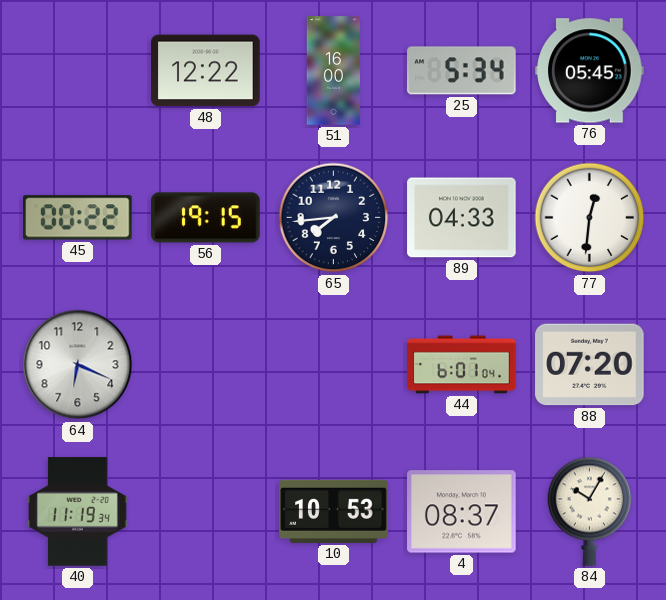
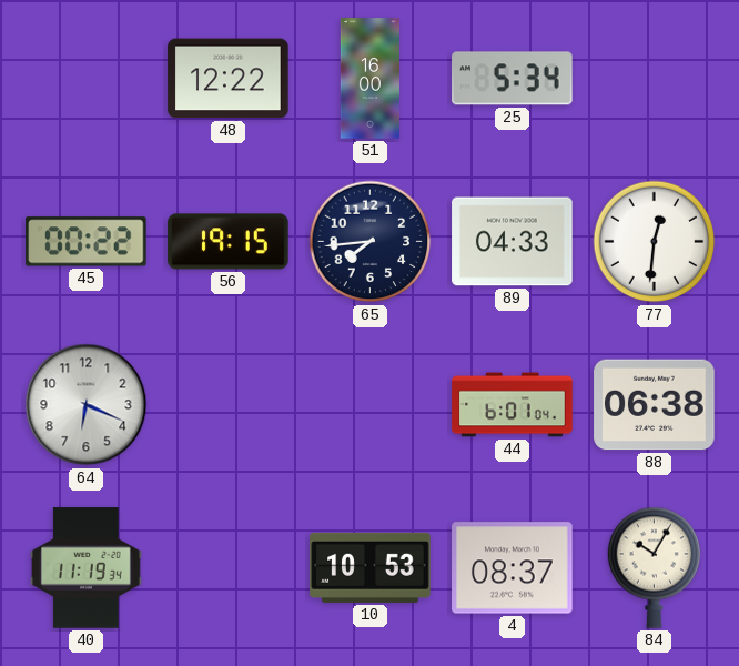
76: 05:45 -> none
88: 07:20 -> 06:38
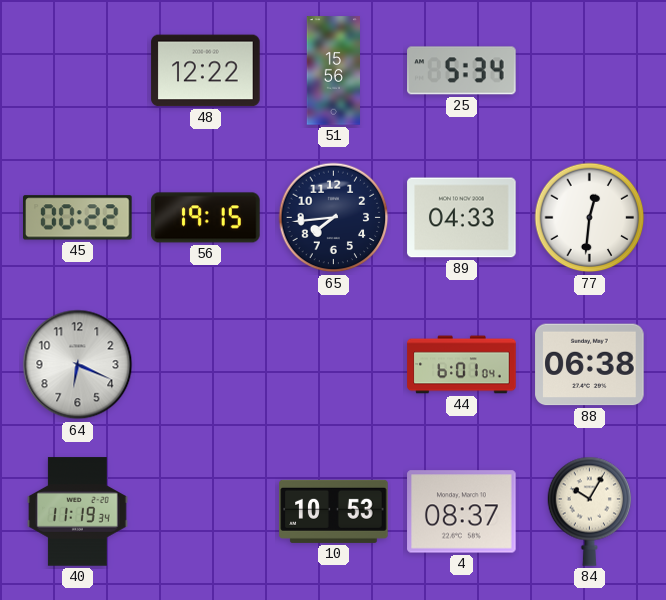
51: 16:00 -> 15:56
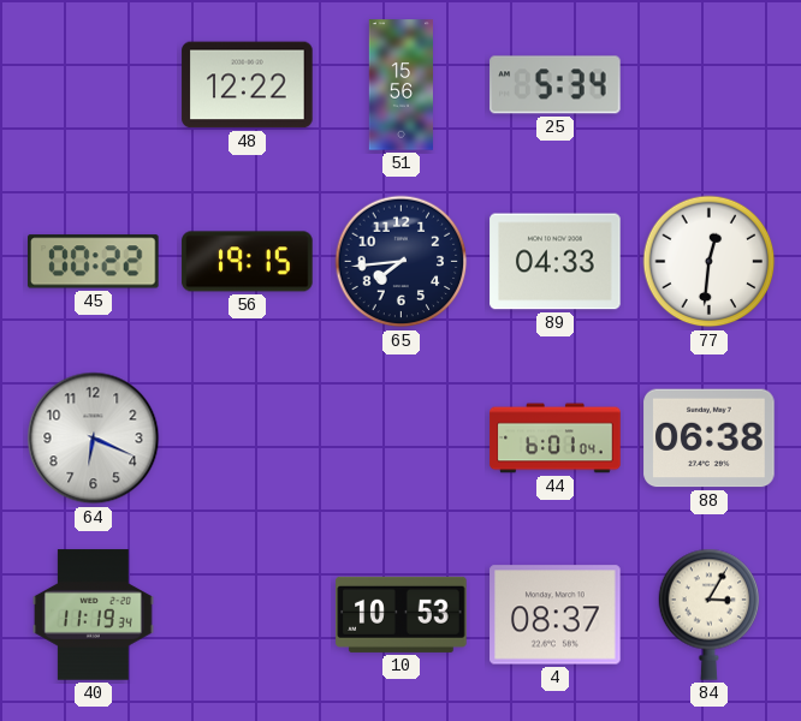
84: 10:05 -> 3:05
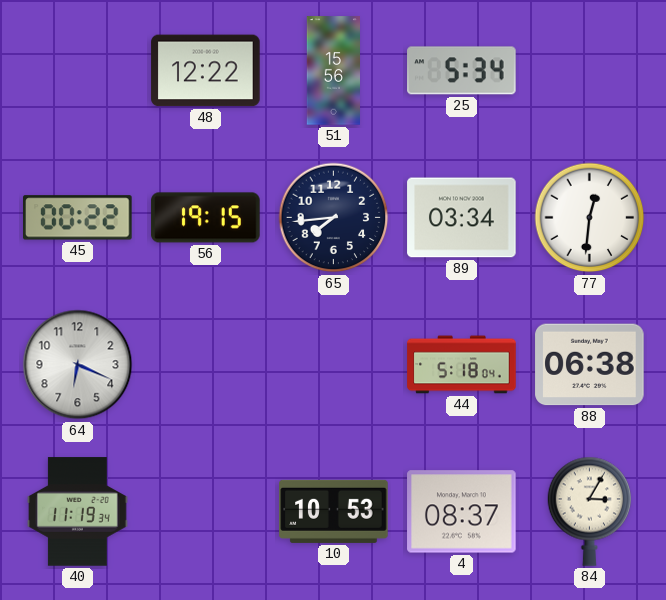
89: 04:33 -> 03:34
44: 6:01 -> 5:18
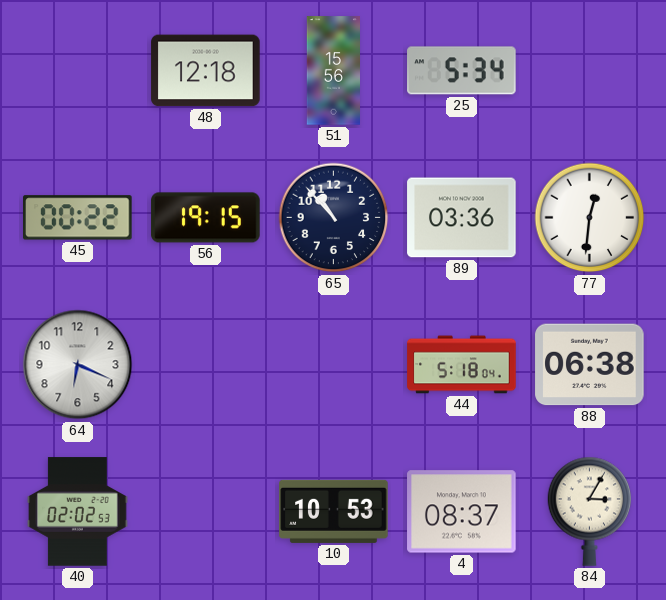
48: 12:22 -> 12:18
65: 7:44 -> 10:53
89: 03:34 -> 03:36
40: 11:19 -> 02:02
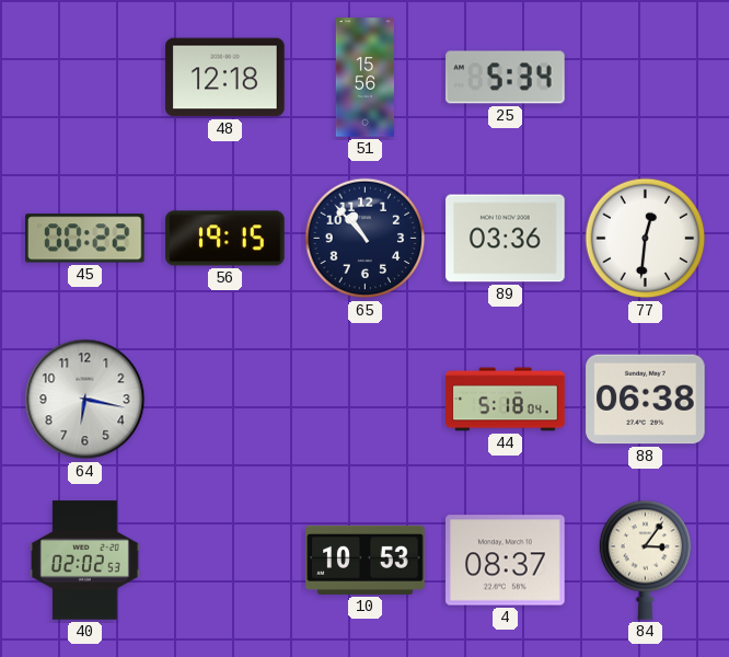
64: 6:19 -> 6:17
84: 3:05 -> 3:06
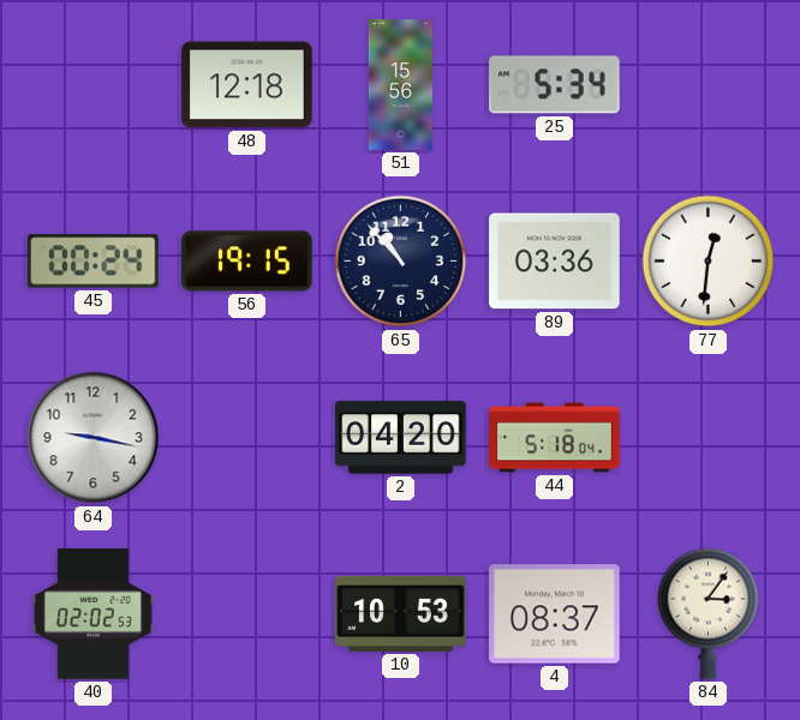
45: 00:22 -> 00:24
64: 6:17 -> 9:17
2: none -> 04:20
88: 06:38 -> none
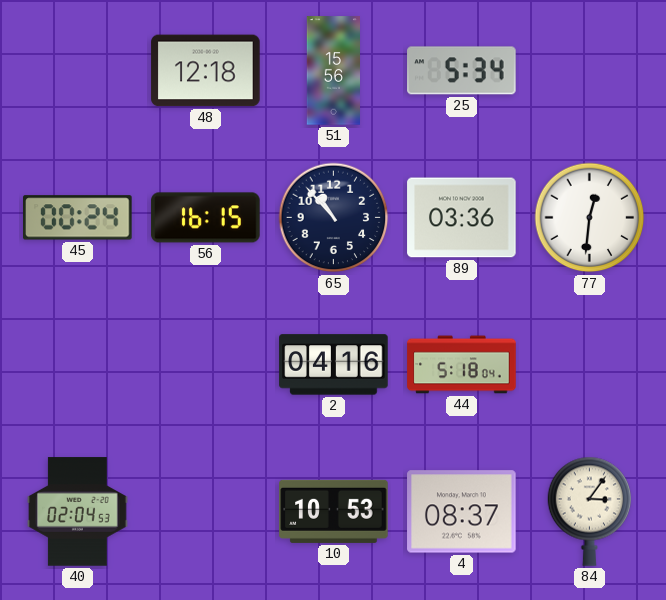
56: 19:15 -> 16:15
64: 9:17 -> none
2: 04:20 -> 04:16
40: 02:02 -> 02:04
